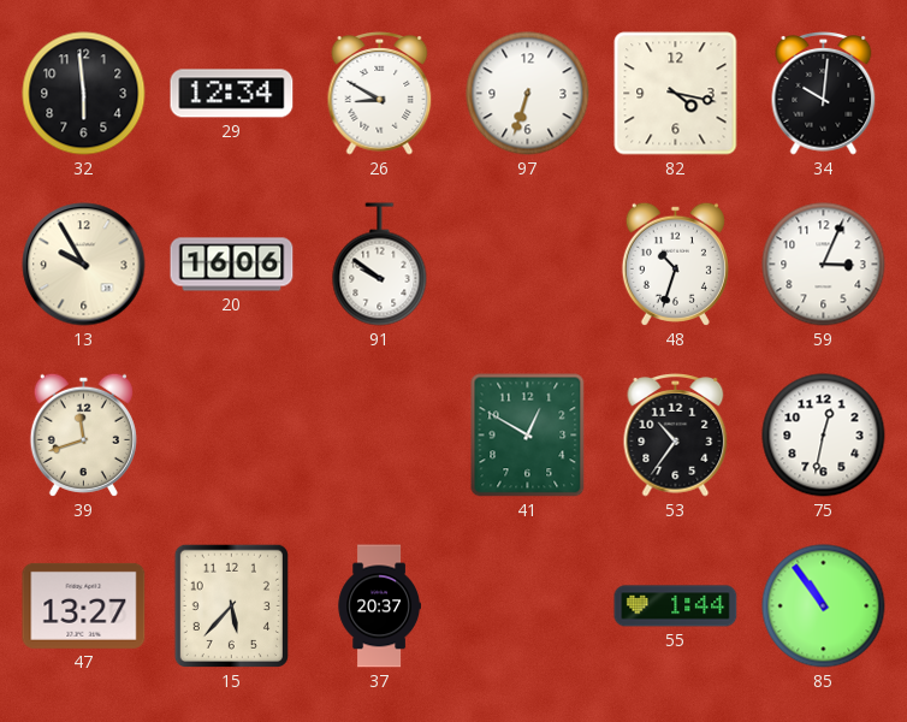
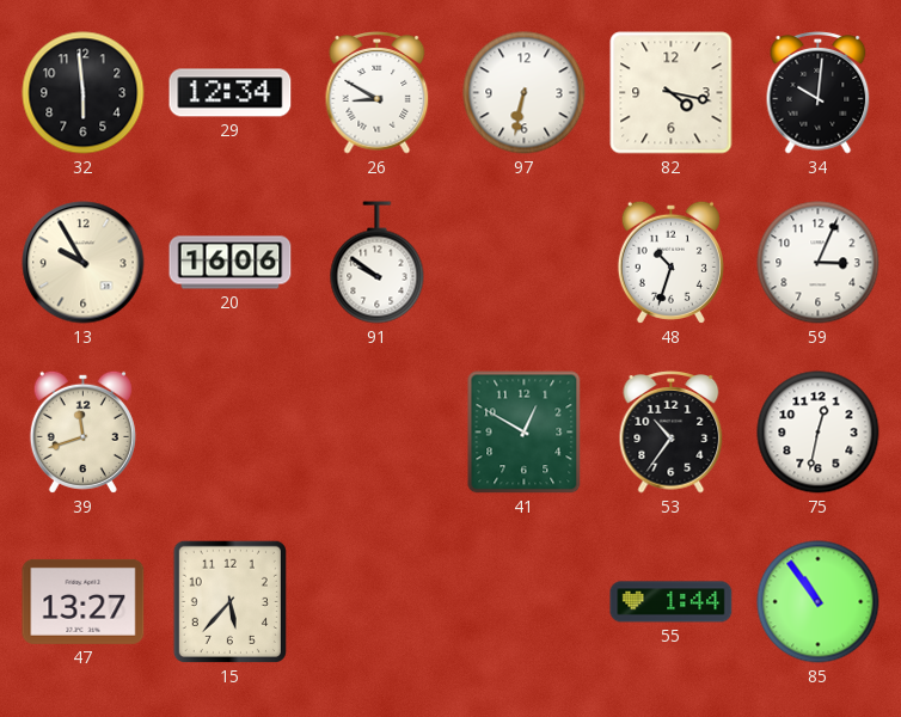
97: 6:33 -> 6:32
37: 20:37 -> none
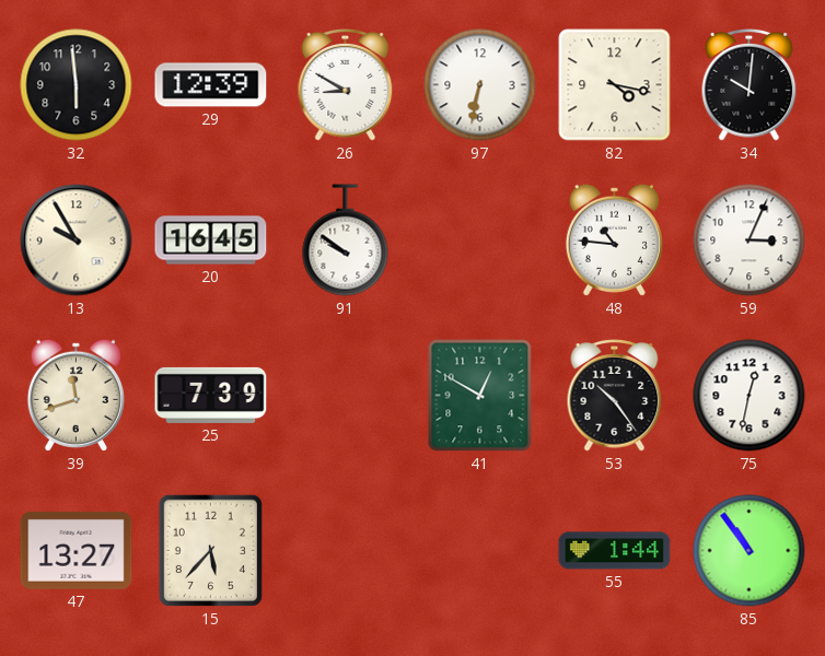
29: 12:34 -> 12:39
20: 16:06 -> 16:45
48: 10:33 -> 10:46
25: none -> 7:39
53: 10:36 -> 10:24
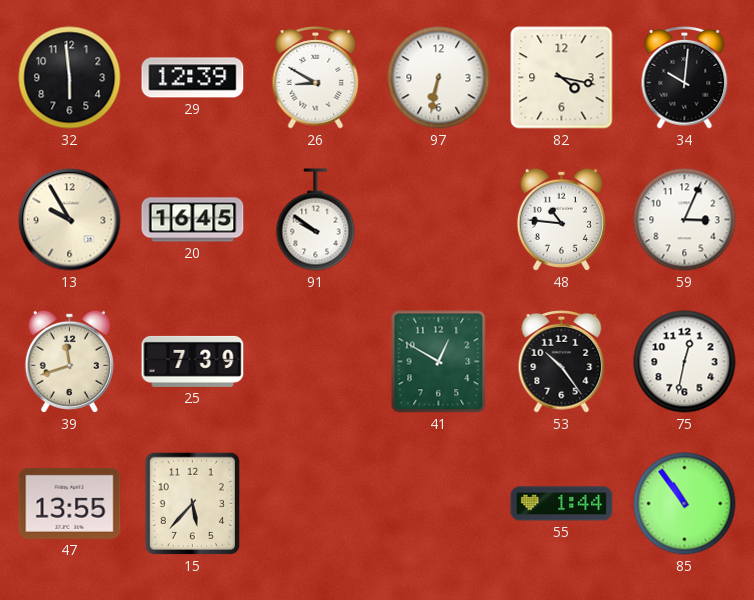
47: 13:27 -> 13:55
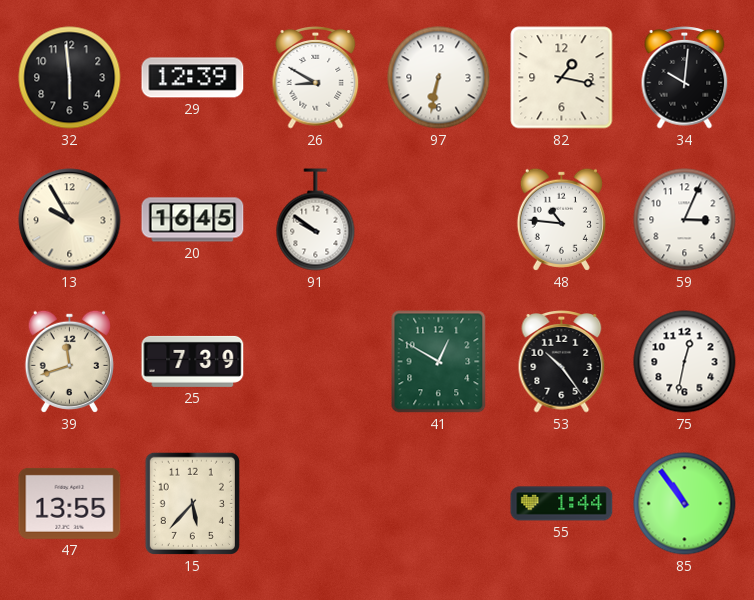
82: 4:17 -> 1:17
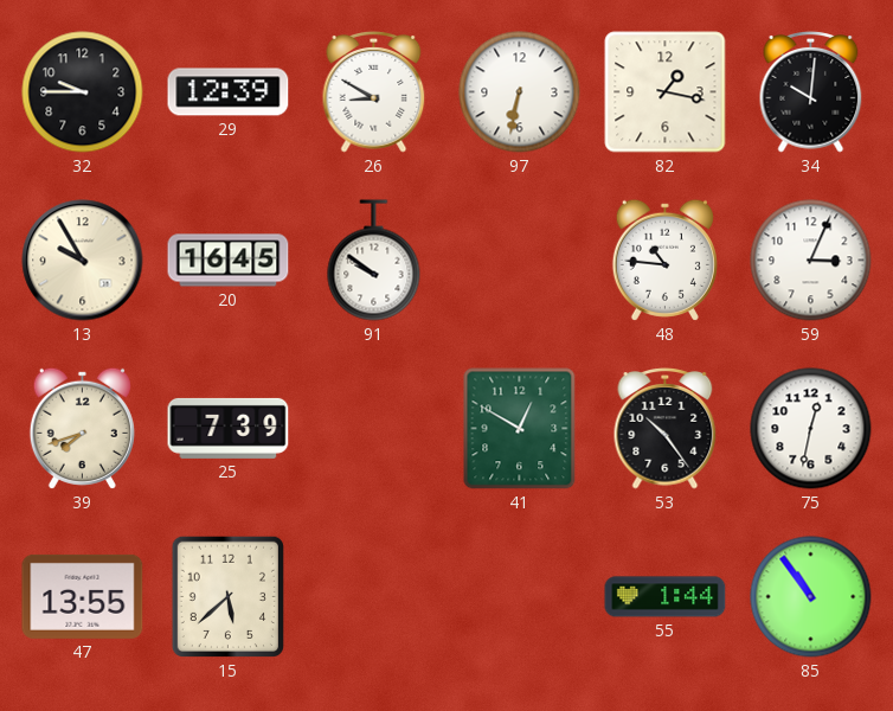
32: 5:59 -> 9:45
39: 11:42 -> 7:42
15: 5:37 -> 5:38
